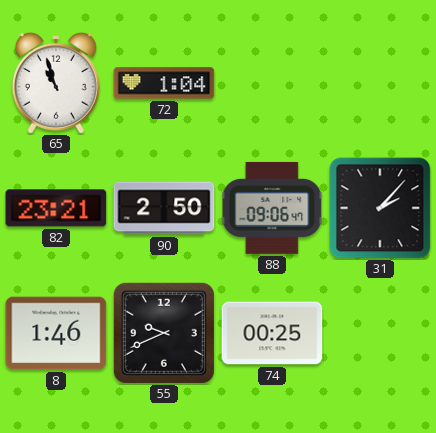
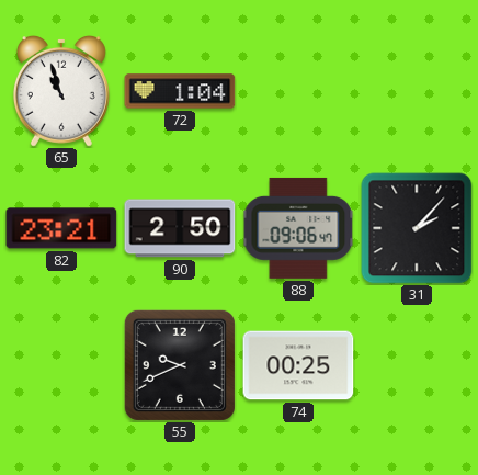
8: 1:46 -> none
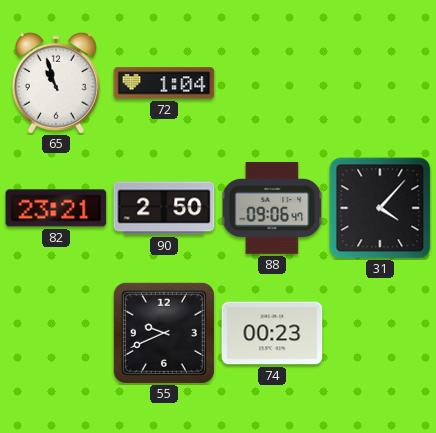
31: 2:07 -> 4:07
74: 00:25 -> 00:23
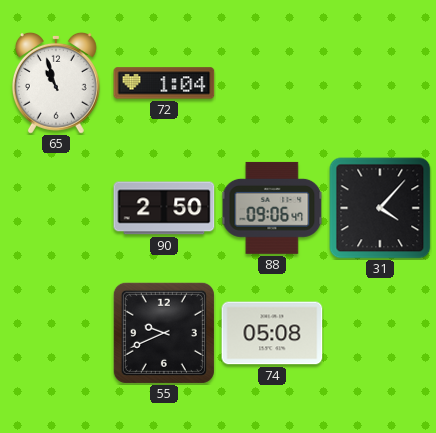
82: 23:21 -> none
74: 00:23 -> 05:08
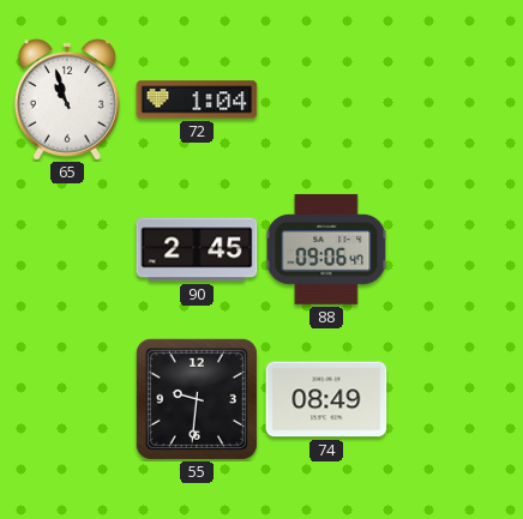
90: 2:50 -> 2:45
31: 4:07 -> none
55: 9:41 -> 9:31
74: 05:08 -> 08:49
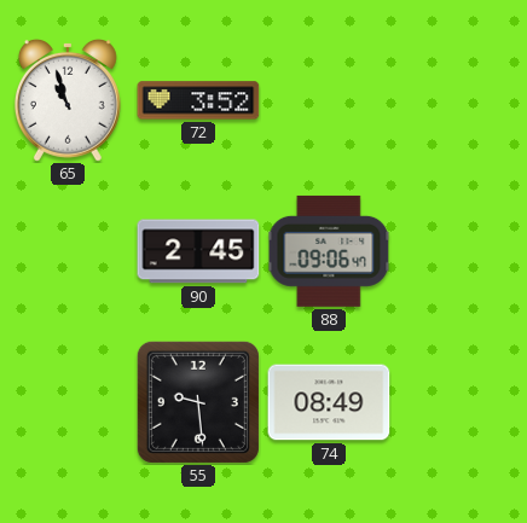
72: 1:04 -> 3:52
55: 9:31 -> 9:29
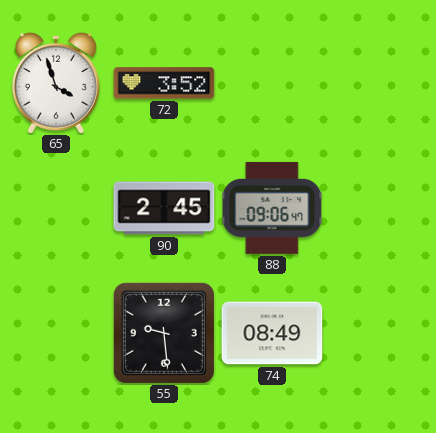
65: 10:57 -> 3:57
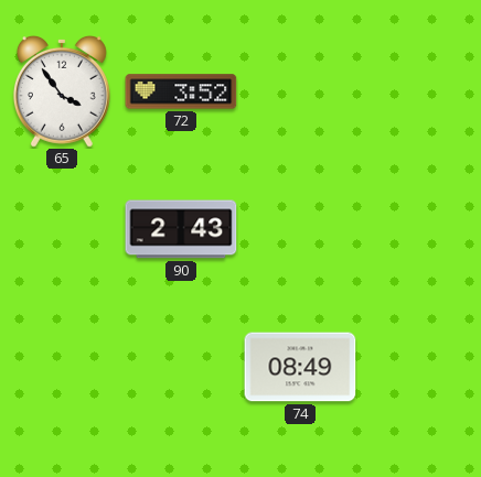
65: 3:57 -> 3:54
90: 2:45 -> 2:43
88: 09:06 -> none
55: 9:29 -> none
